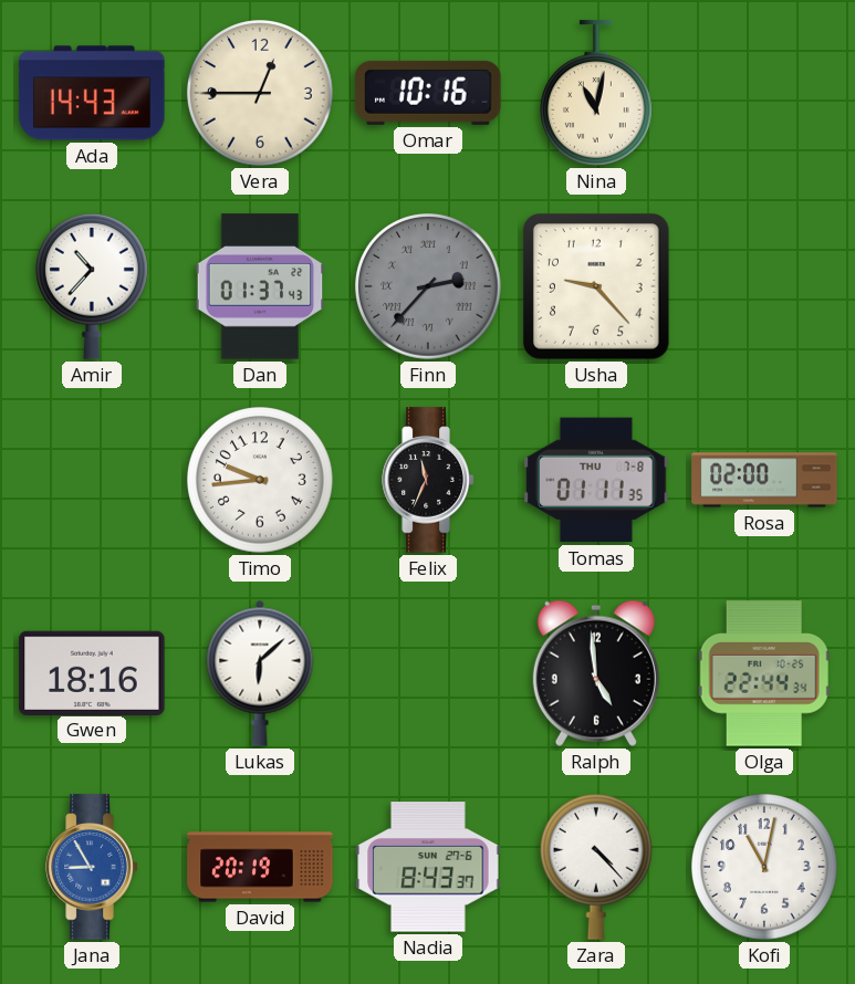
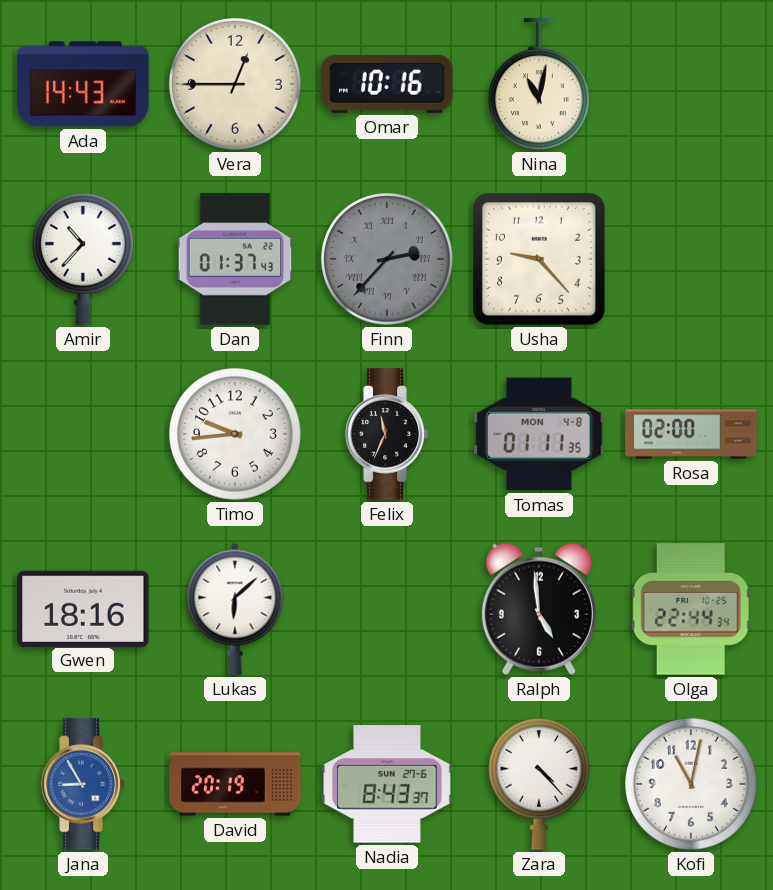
Tomas date: THU 7-8 -> MON 4-8
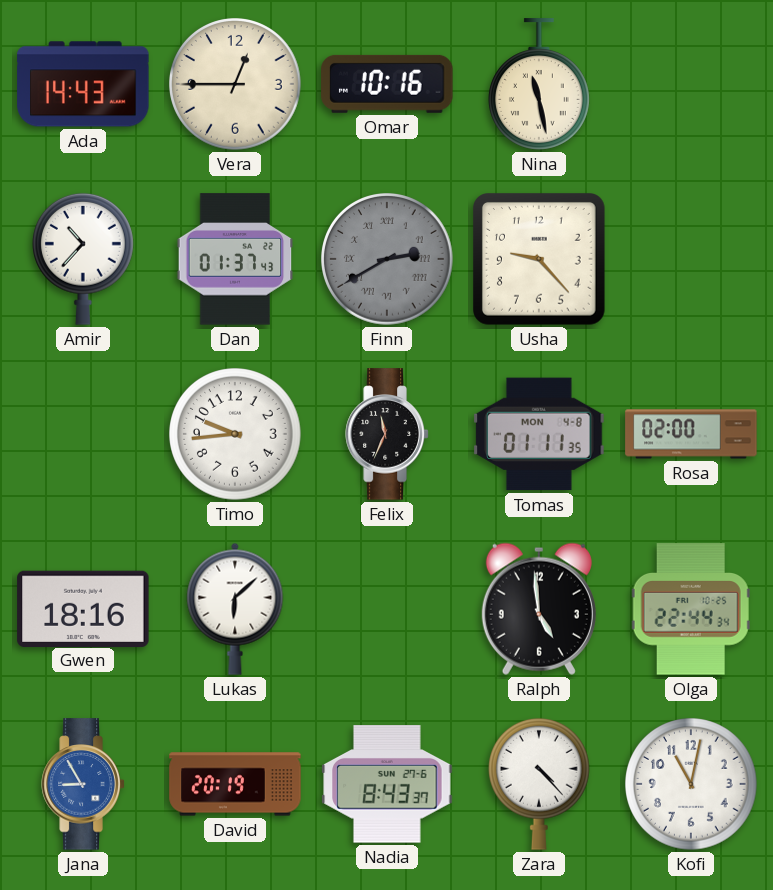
Nina: 11:02 -> 11:28
Finn: 2:37 -> 2:40
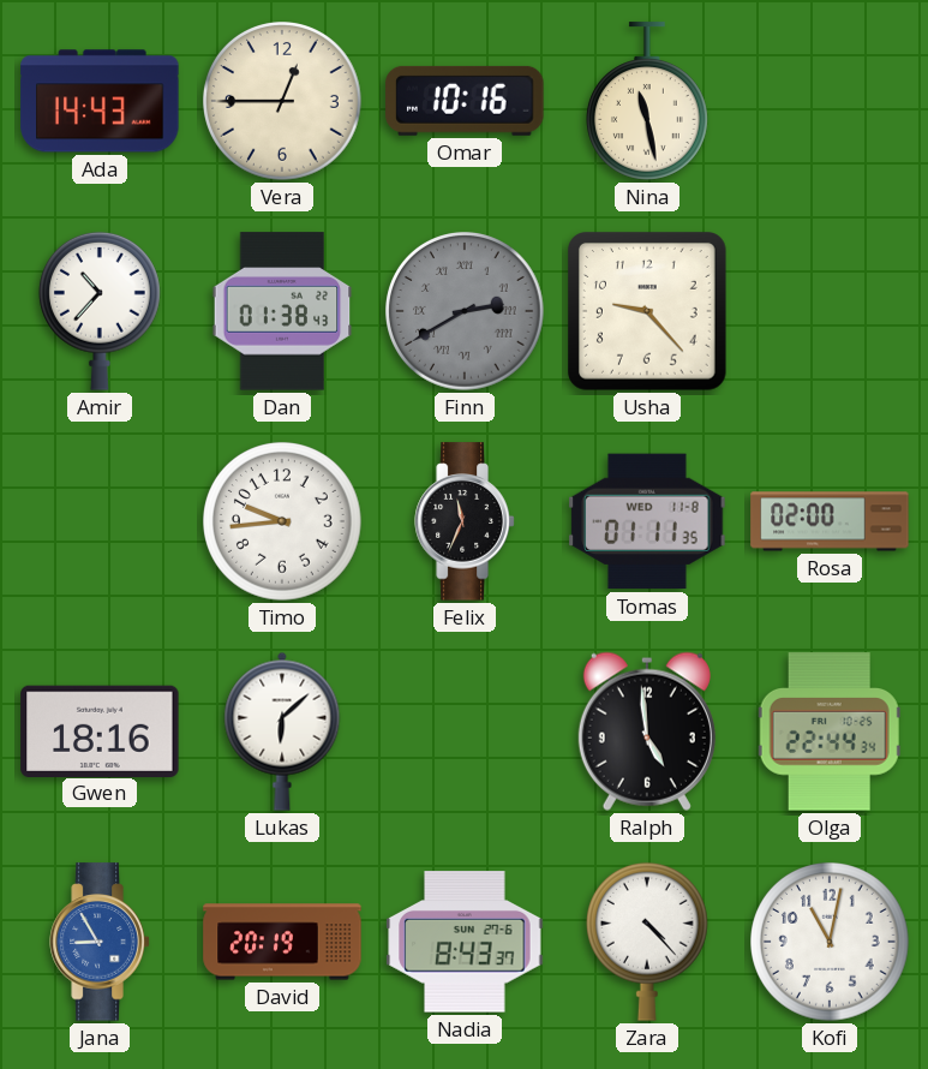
Dan: 01:37 -> 01:38
Tomas date: MON 4-8 -> WED 11-8
